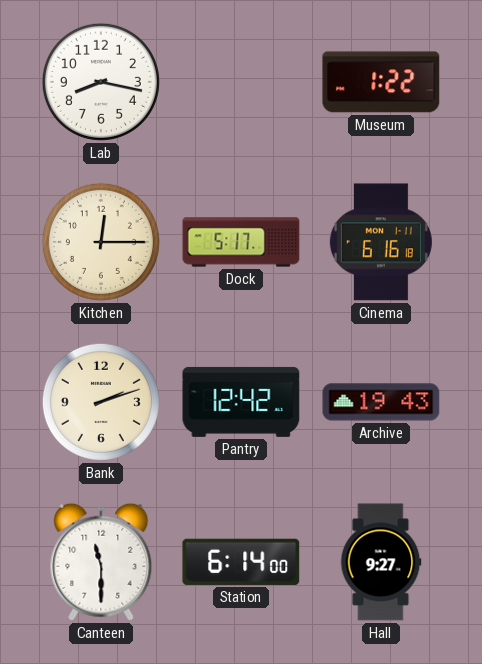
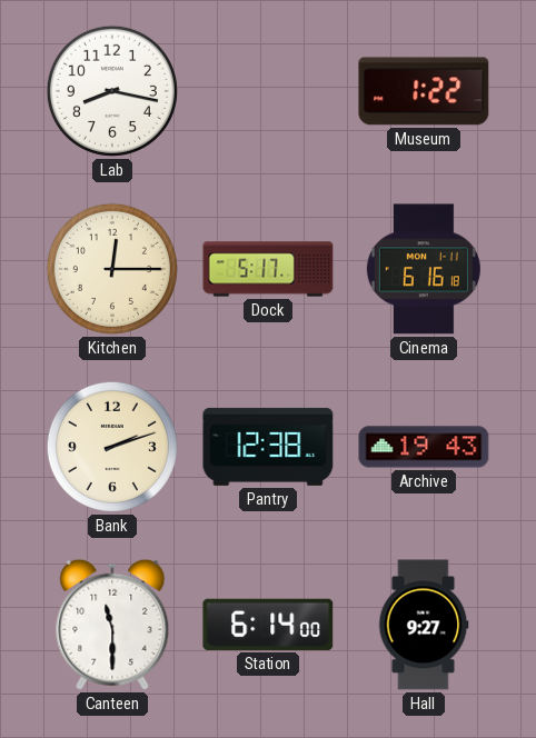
Pantry: 12:42 -> 12:38
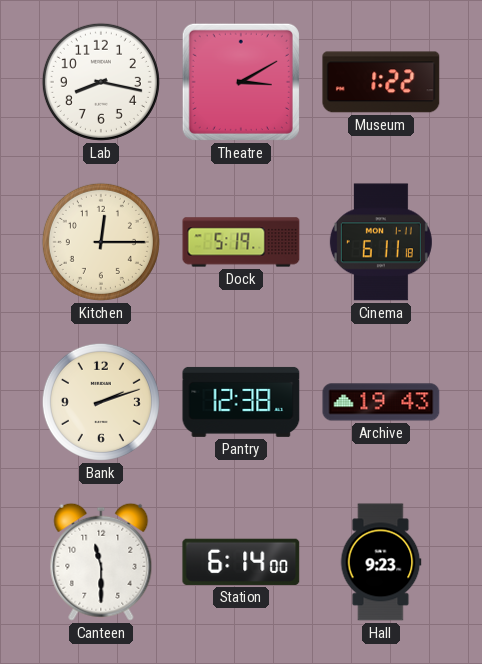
Theatre: none -> 3:10
Dock: 5:17 -> 5:19
Cinema: 6:16 -> 6:11
Hall: 9:27 -> 9:23
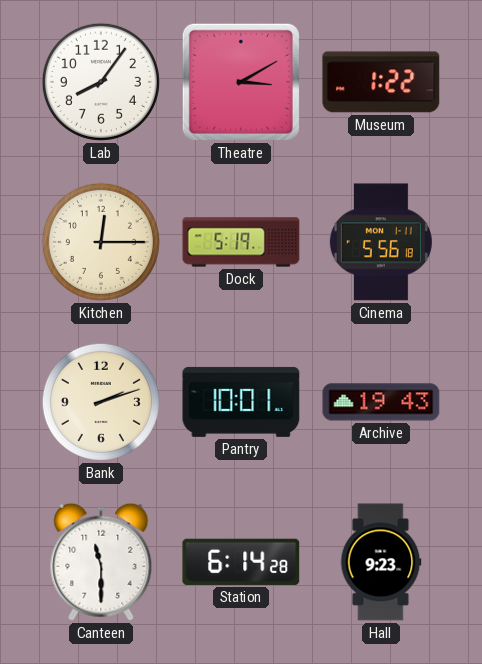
Lab: 8:17 -> 8:06
Cinema: 6:11 -> 5:56
Pantry: 12:38 -> 10:01
Station: 6:14:00 -> 6:14:28
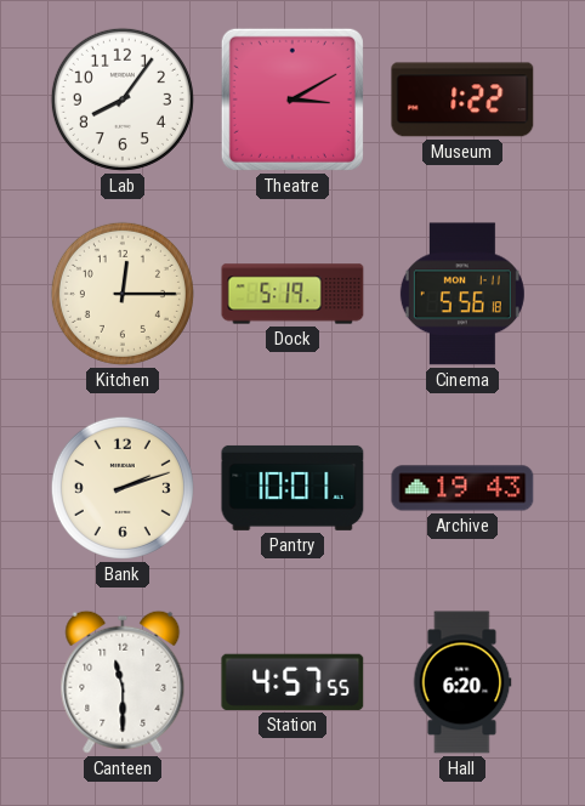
Station: 6:14 -> 4:57
Hall: 9:23 -> 6:20
